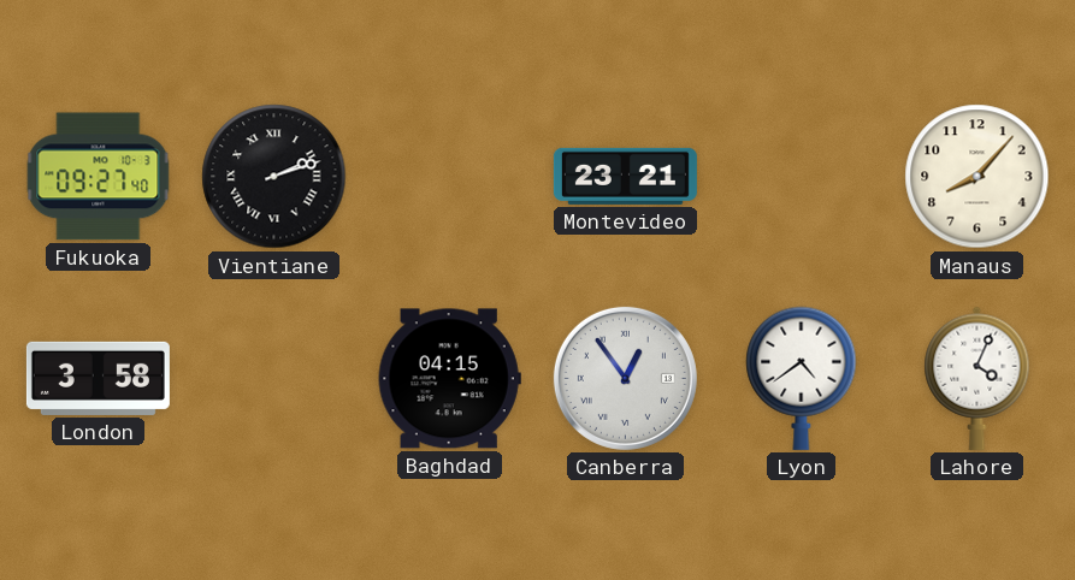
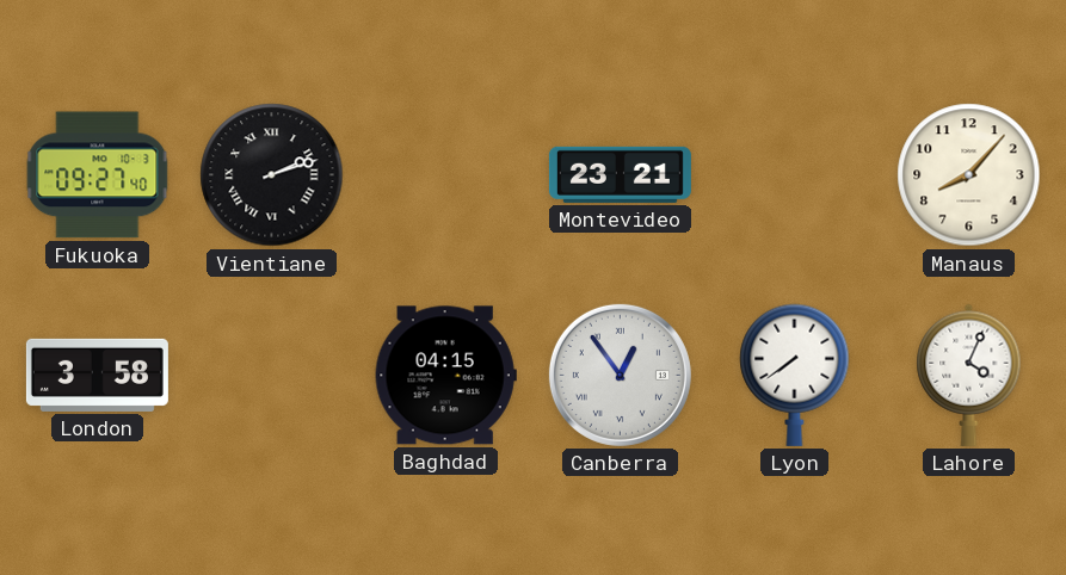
Lyon: 4:39 -> 7:39
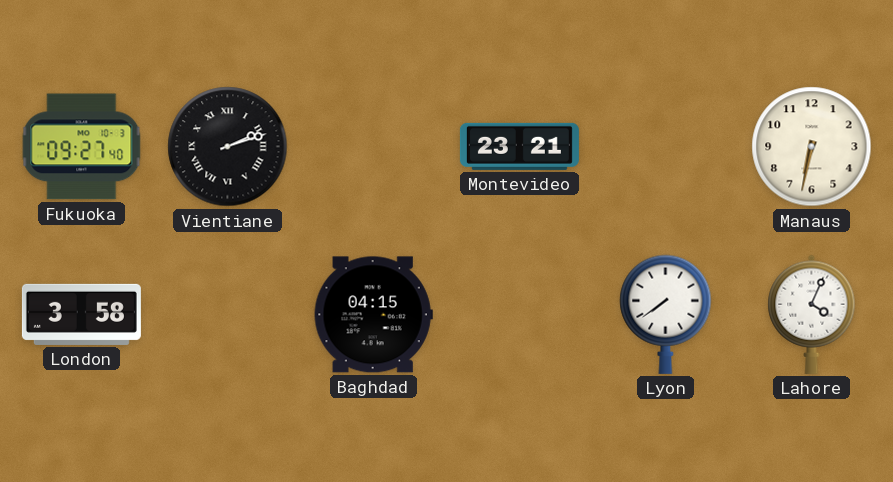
Manaus: 8:07 -> 6:32
Canberra: 12:54 -> none
